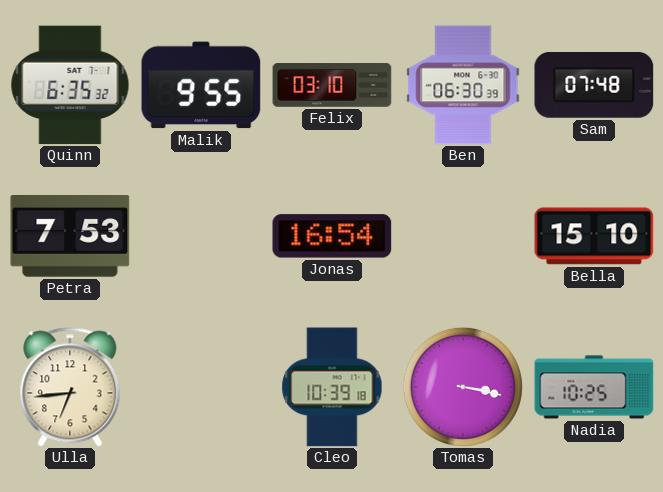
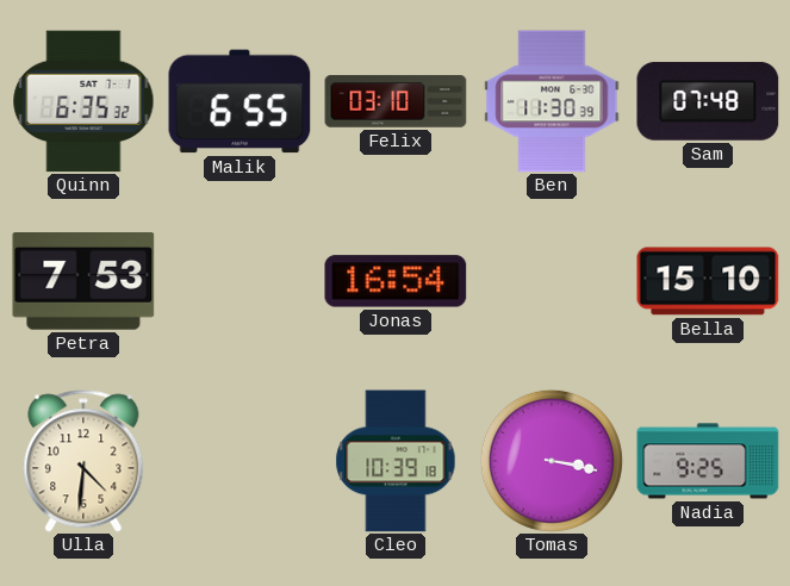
Malik: 9:55 -> 6:55
Ben: 06:30 -> 11:30
Ulla: 6:44 -> 4:31
Nadia: 10:25 -> 9:25
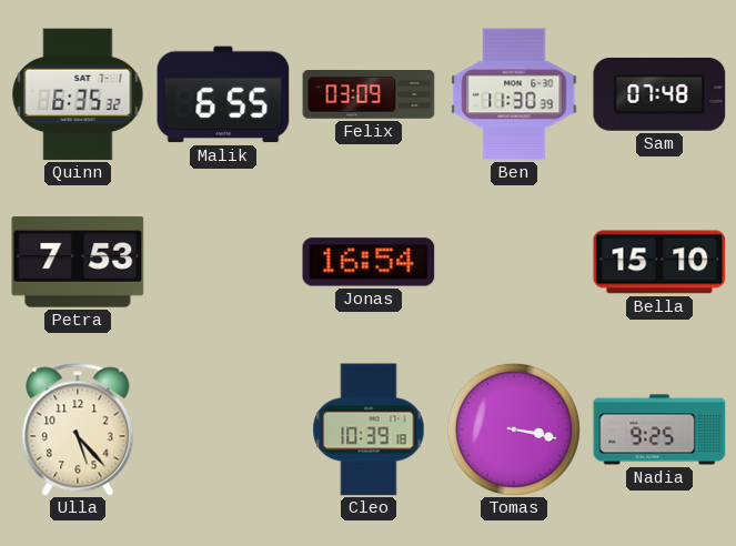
Felix: 03:10 -> 03:09
Ulla: 4:31 -> 5:23
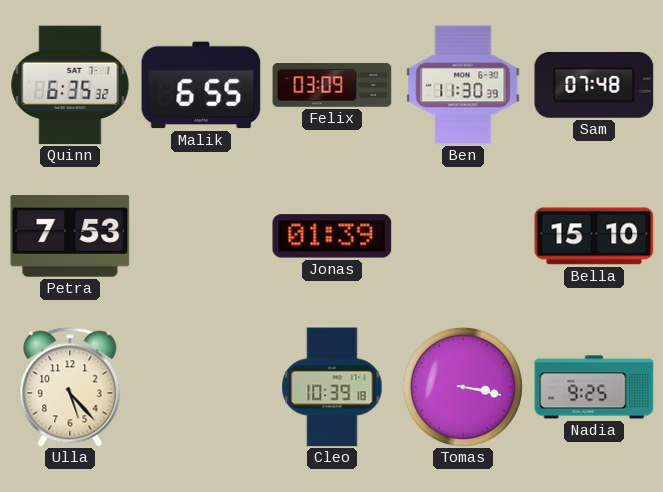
Jonas: 16:54 -> 01:39
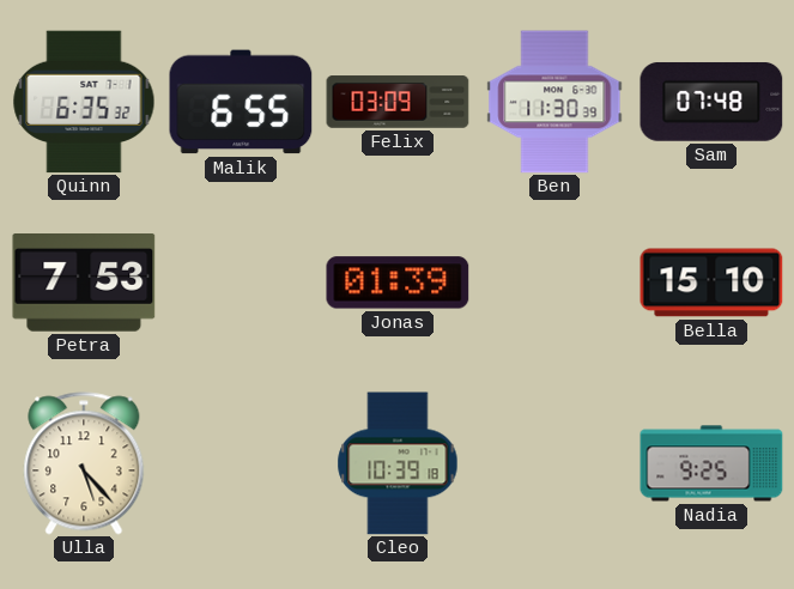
Tomas: 3:17 -> none
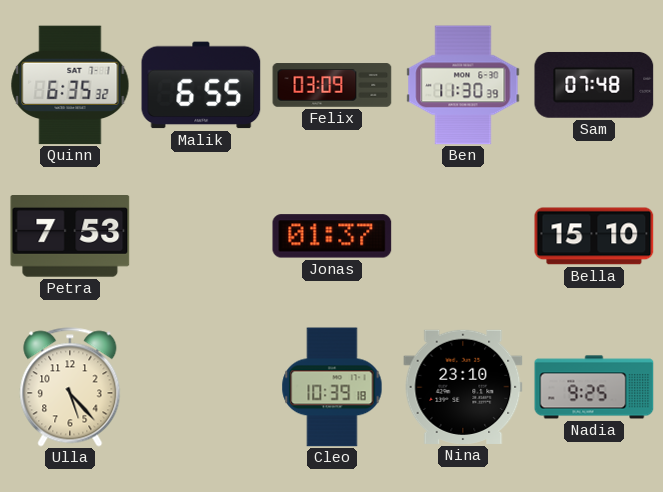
Jonas: 01:39 -> 01:37
Nina: none -> 23:10
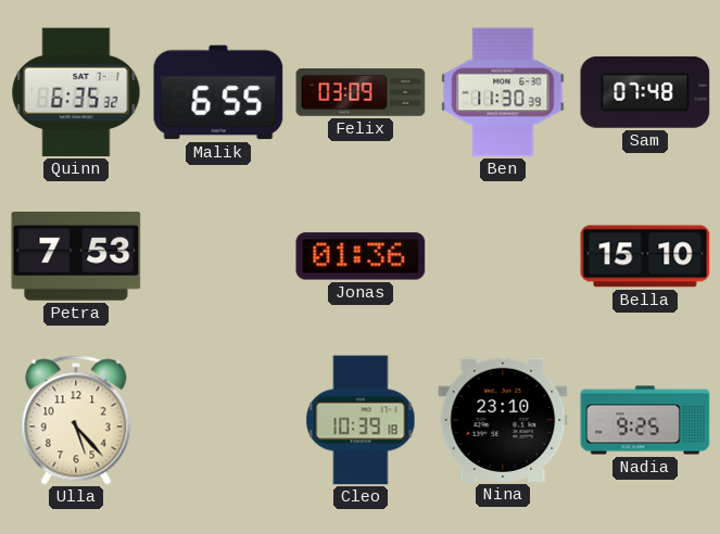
Jonas: 01:37 -> 01:36
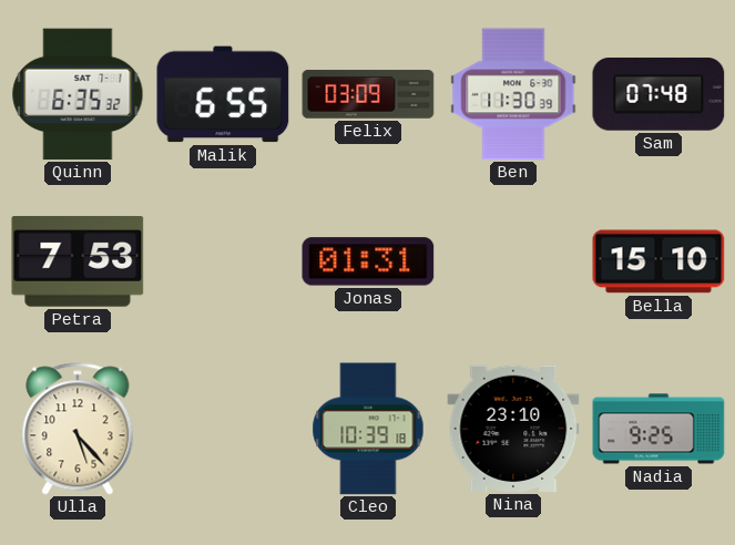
Jonas: 01:36 -> 01:31
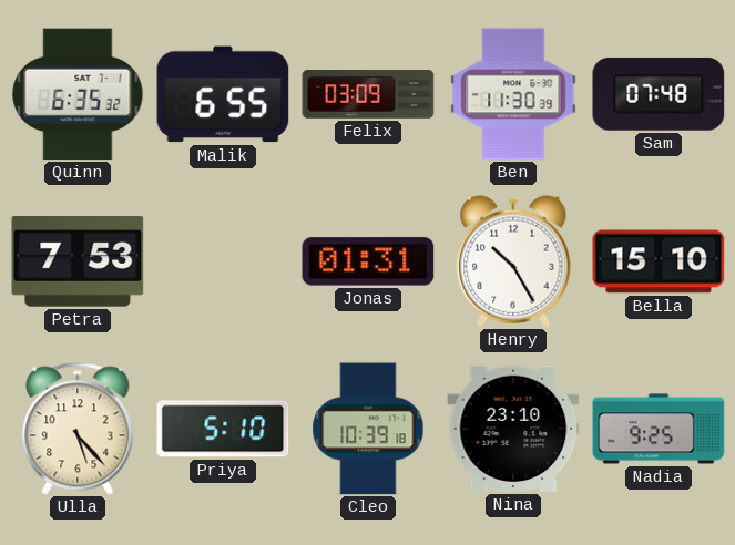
Henry: none -> 10:25
Priya: none -> 5:10
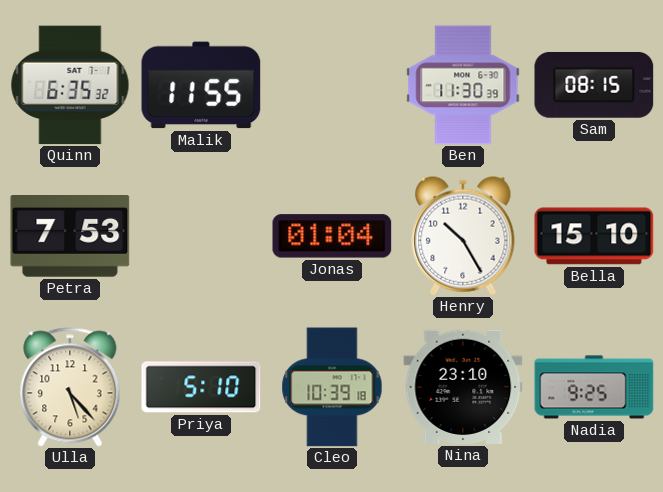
Malik: 6:55 -> 11:55
Felix: 03:09 -> none
Sam: 07:48 -> 08:15
Jonas: 01:31 -> 01:04
